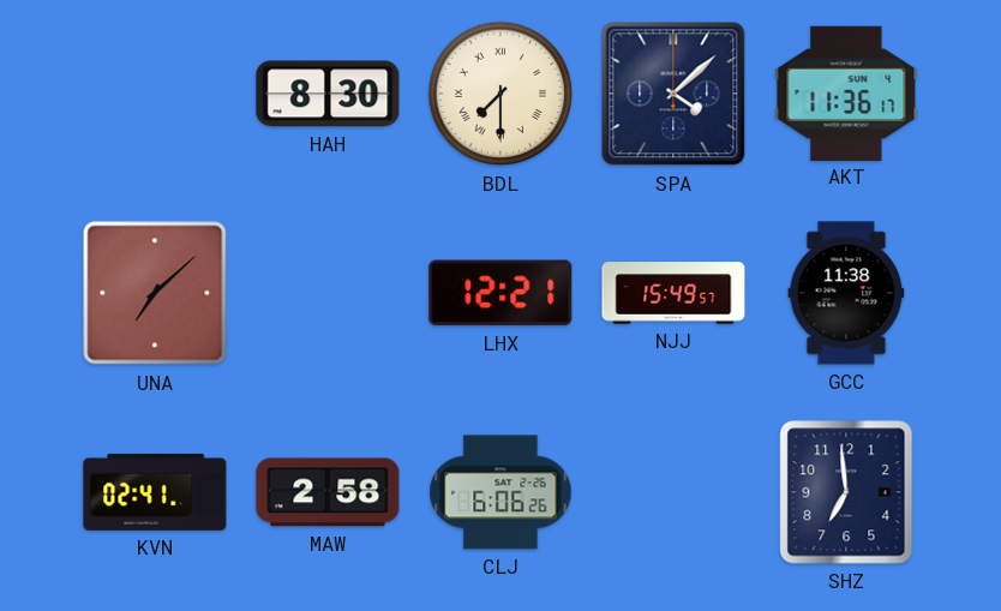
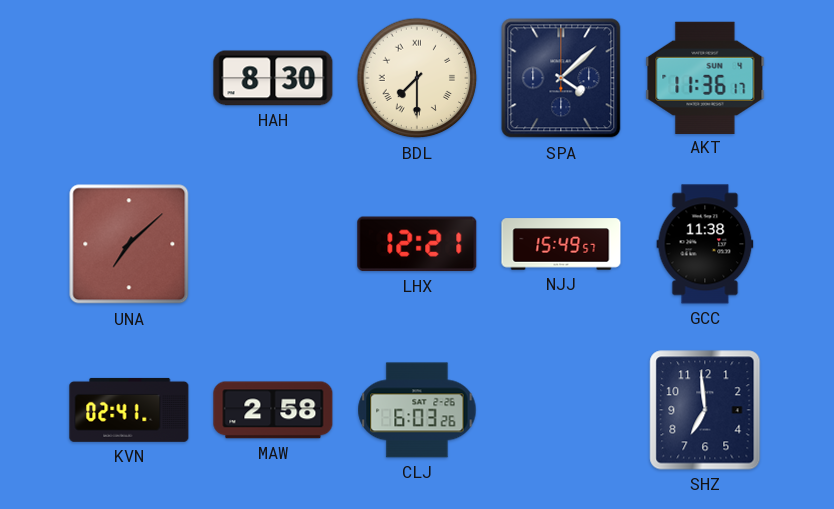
CLJ: 6:06 -> 6:03
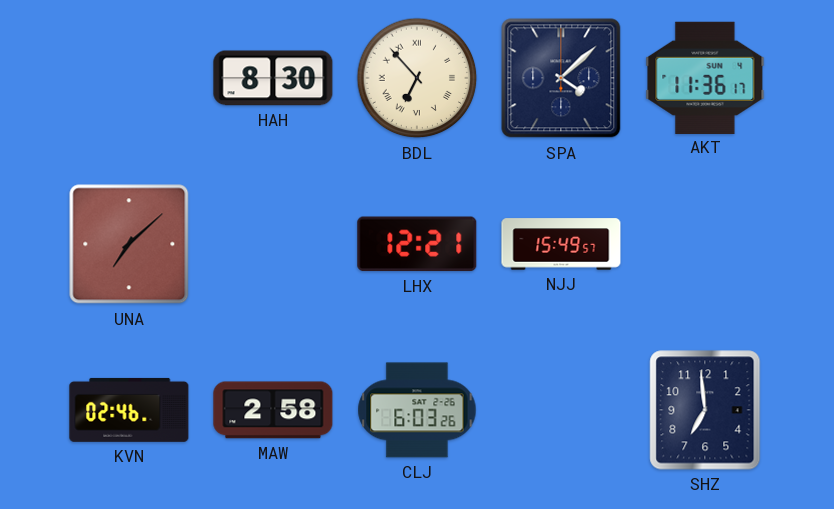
BDL: 7:30 -> 6:53
GCC: 11:38 -> none
KVN: 02:41 -> 02:46
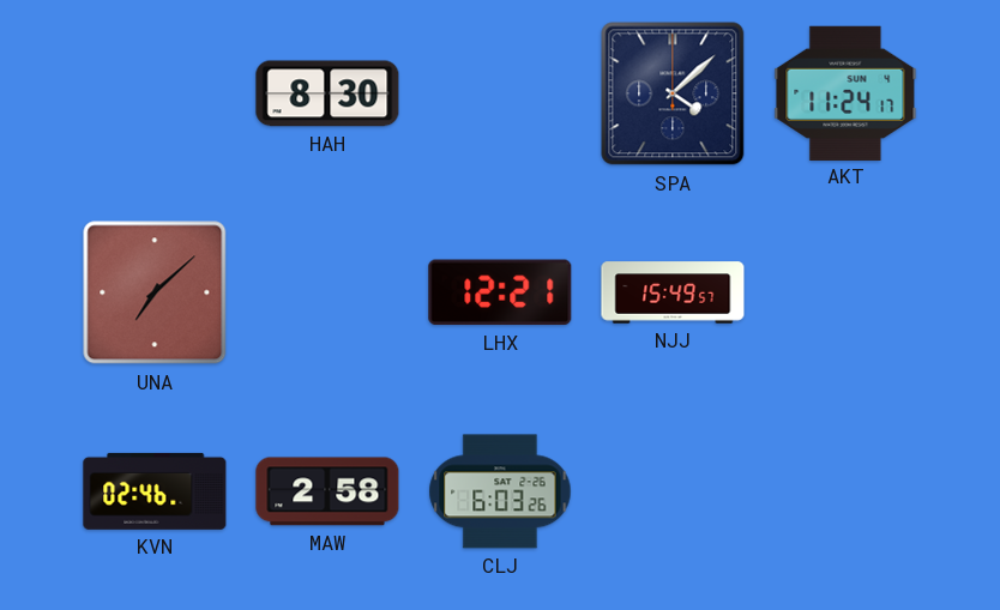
BDL: 6:53 -> none
AKT: 11:36 -> 11:24
SHZ: 6:59 -> none
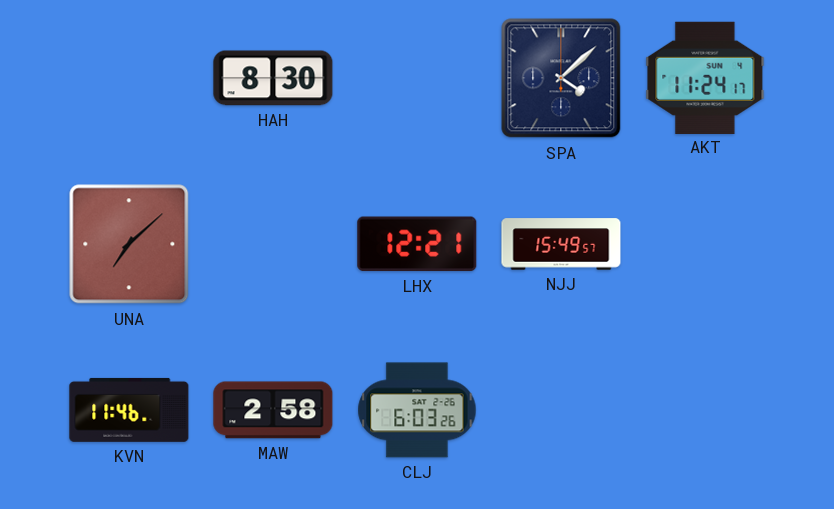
KVN: 02:46 -> 11:46
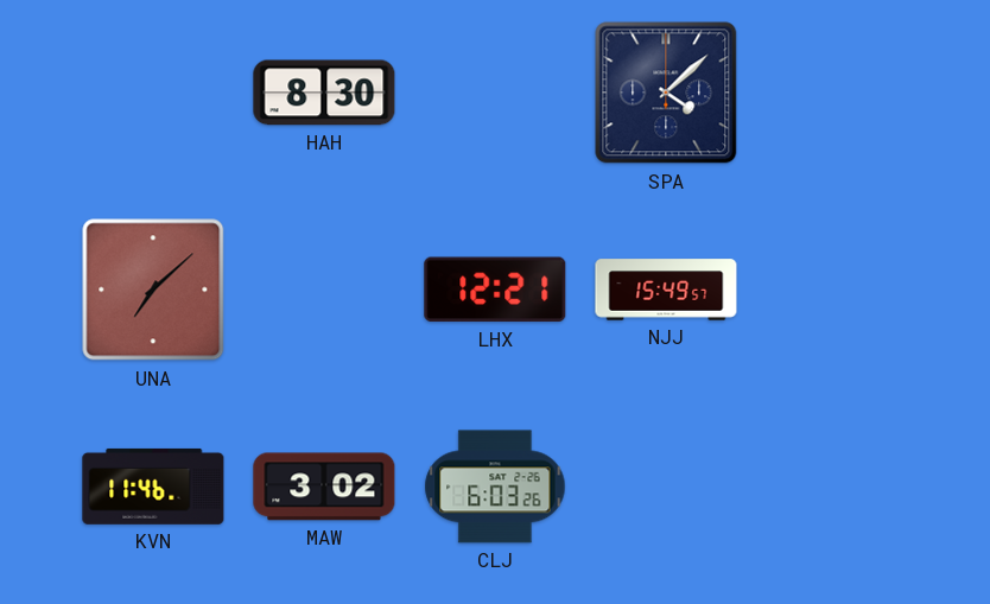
AKT: 11:24 -> none
MAW: 2:58 -> 3:02
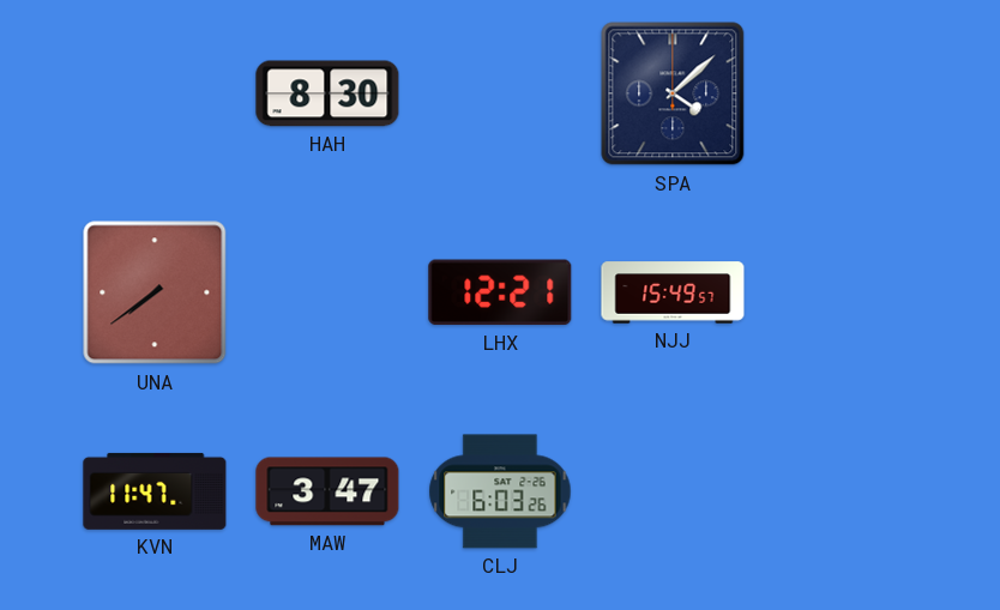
UNA: 7:08 -> 7:39
KVN: 11:46 -> 11:47
MAW: 3:02 -> 3:47
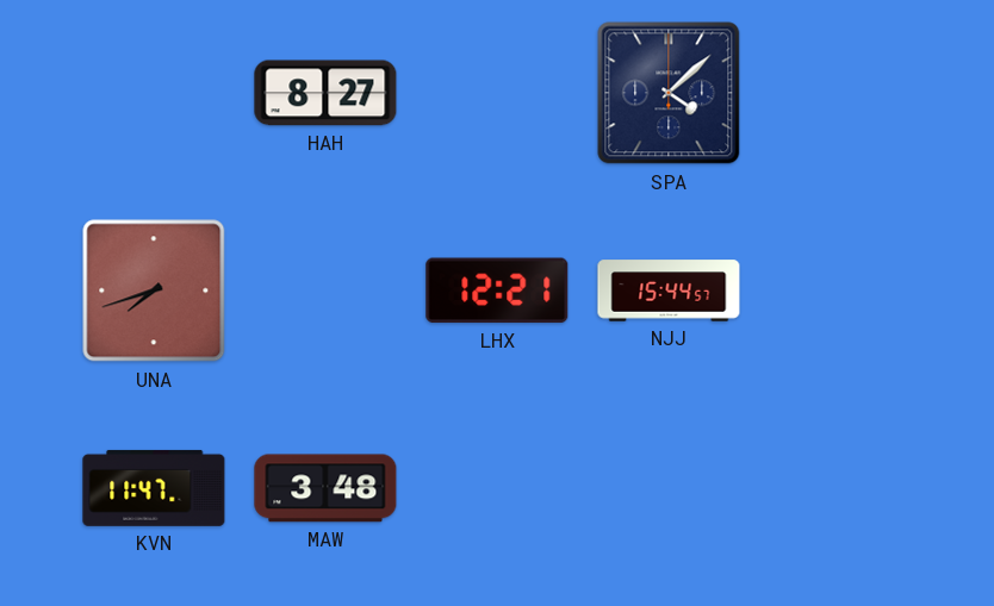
HAH: 8:30 -> 8:27
UNA: 7:39 -> 7:42
NJJ: 15:49 -> 15:44
MAW: 3:47 -> 3:48
CLJ: 6:03 -> none
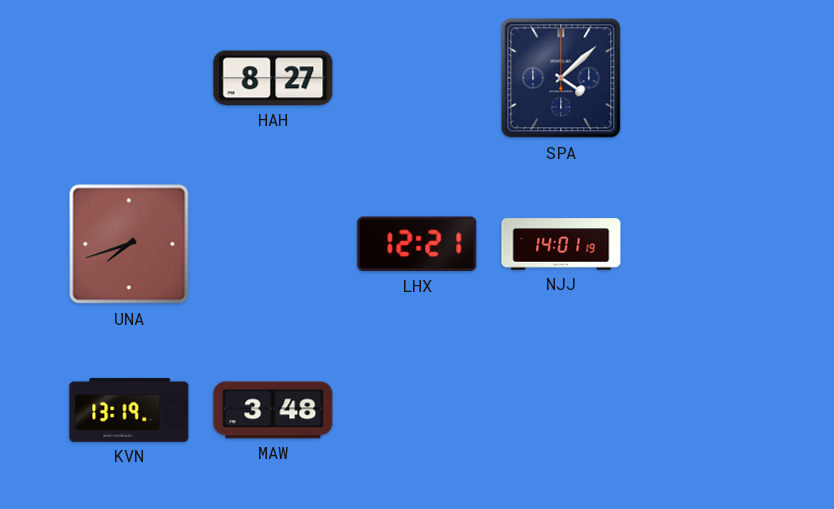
NJJ: 15:44 -> 14:01
KVN: 11:47 -> 13:19
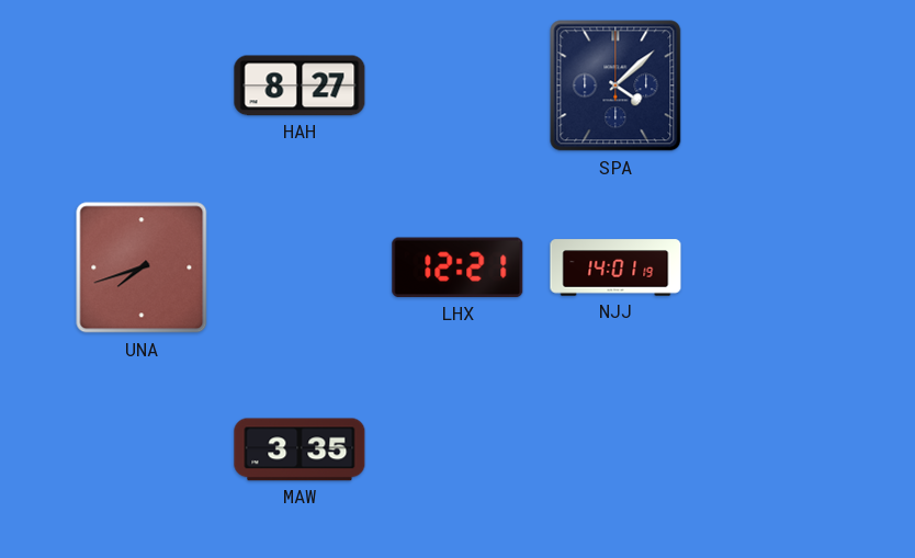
KVN: 13:19 -> none
MAW: 3:48 -> 3:35
